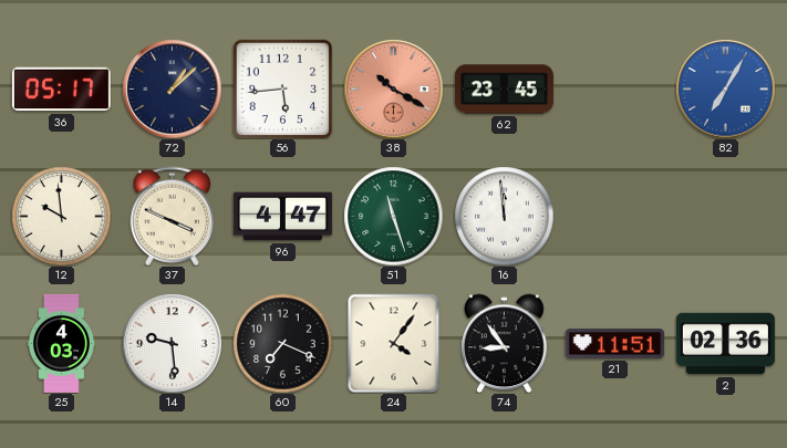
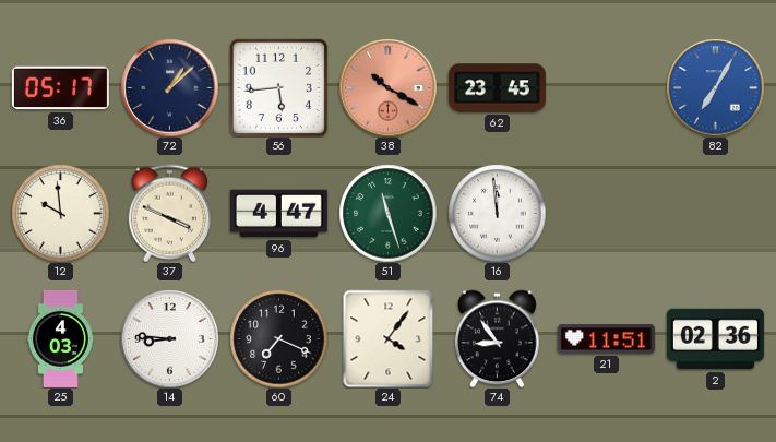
14: 9:29 -> 8:46
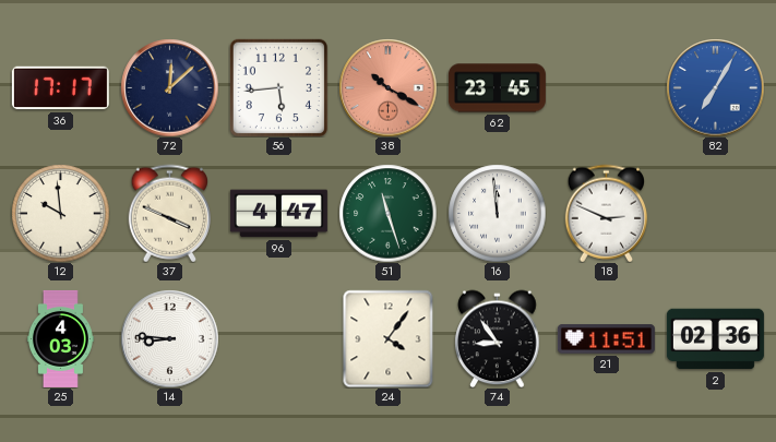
36: 05:17 -> 17:17
72: 1:08 -> 12:08
18: none -> 2:49
60: 7:19 -> none
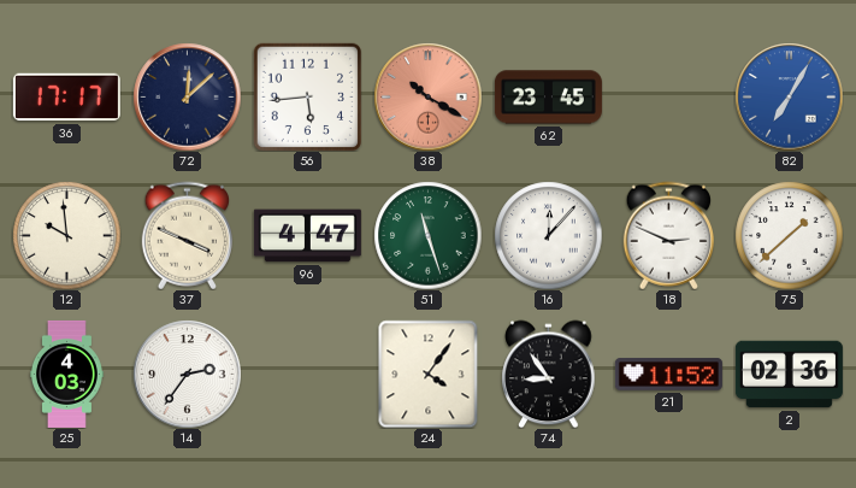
16: 11:59 -> 12:07
75: none -> 1:38
14: 8:46 -> 2:36
21: 11:51 -> 11:52
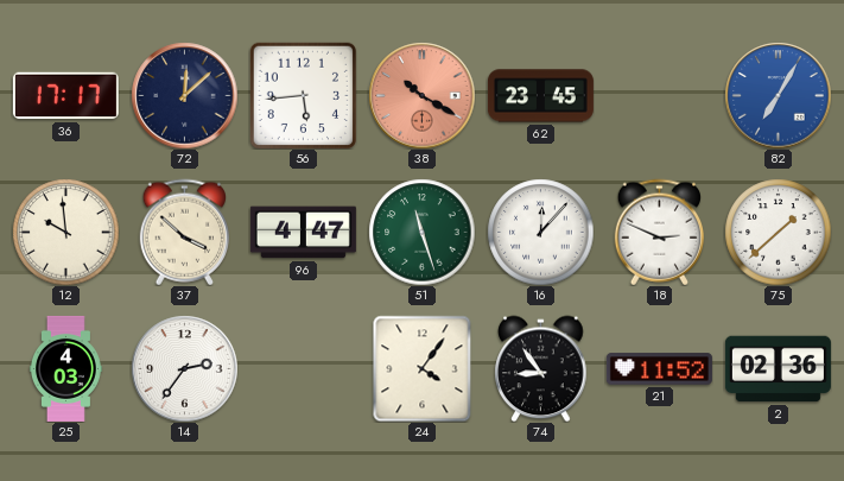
37: 3:49 -> 3:52
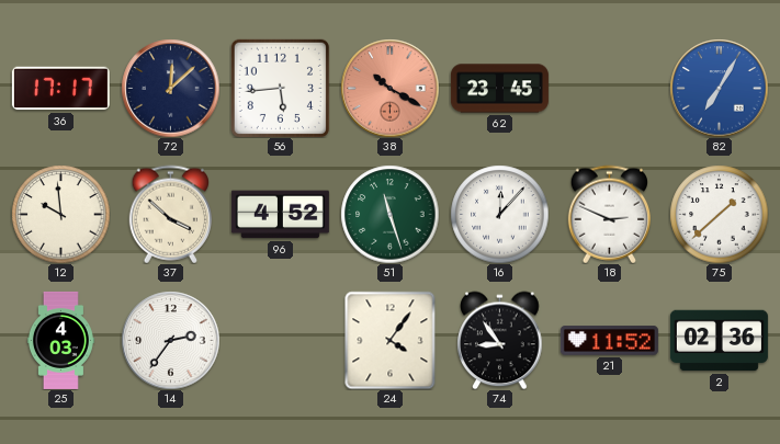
96: 4:47 -> 4:52
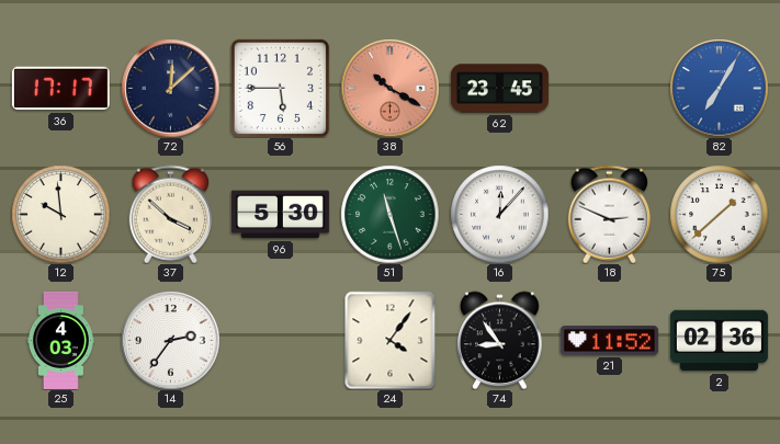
56: 5:44 -> 5:45
96: 4:52 -> 5:30
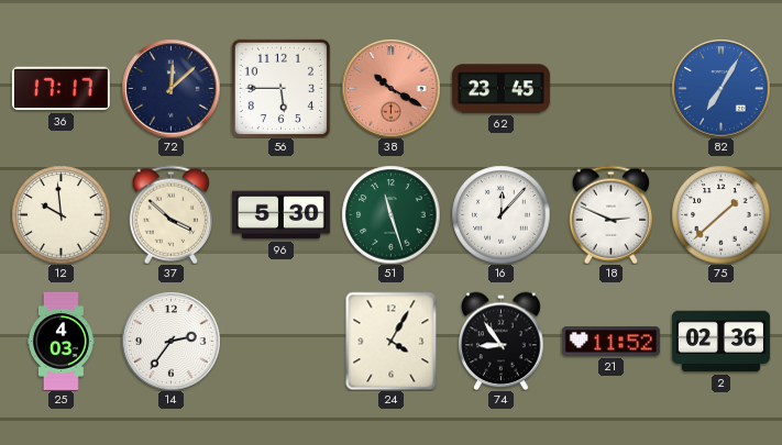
24: 4:06 -> 4:05
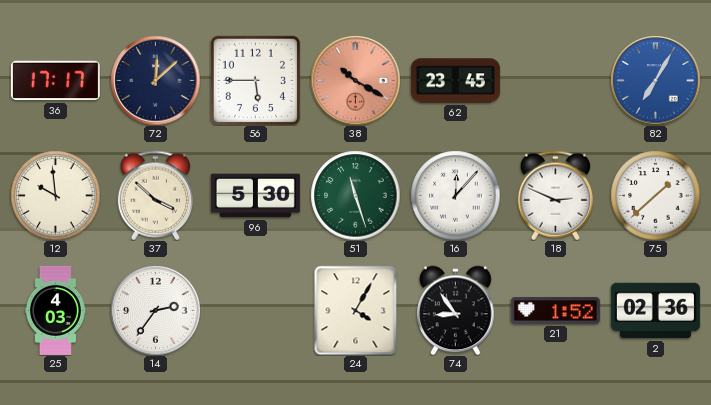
21: 11:52 -> 1:52
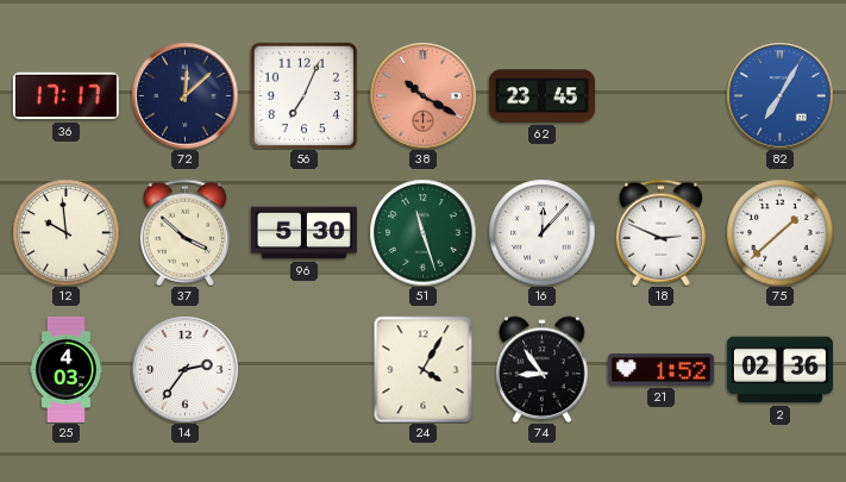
56: 5:45 -> 7:04
